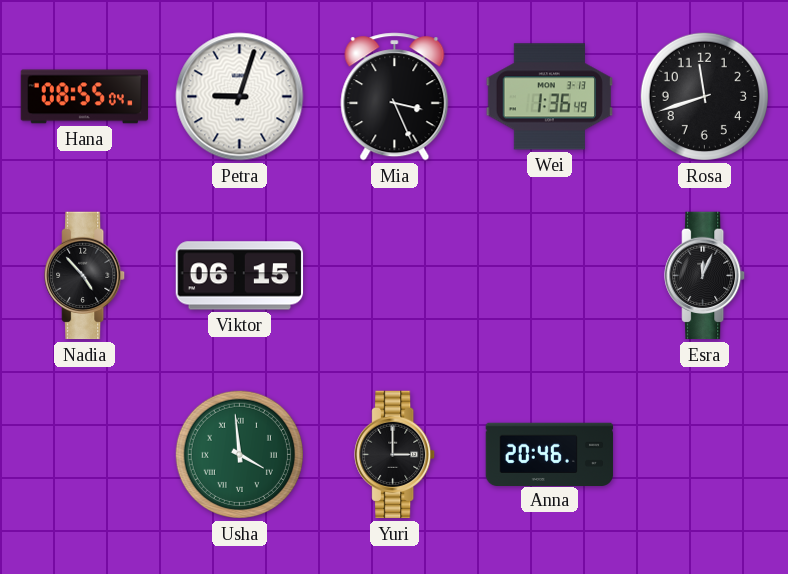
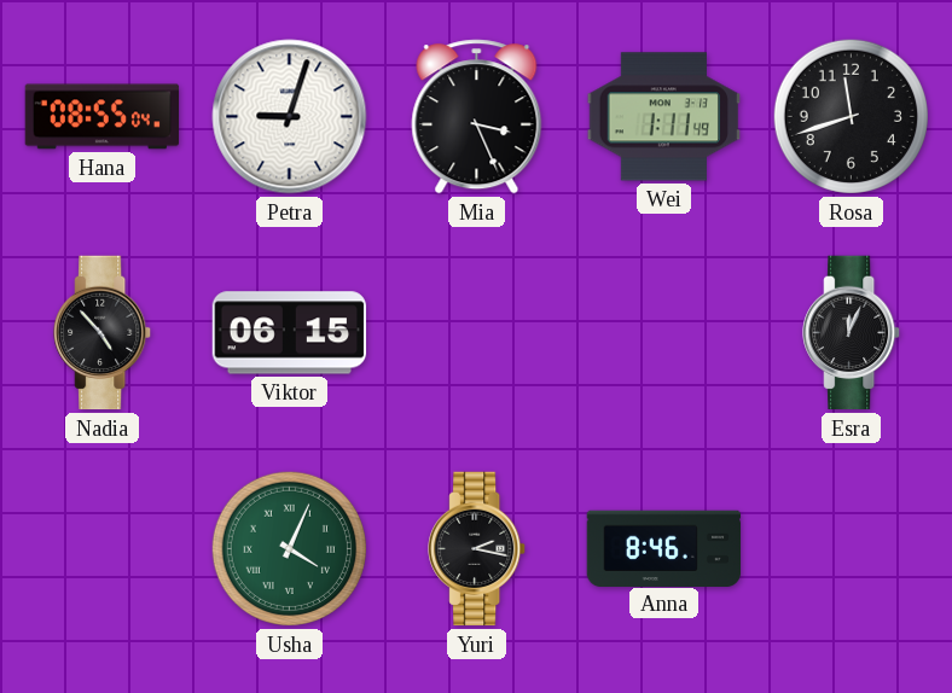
Wei: 1:36 -> 1:11
Usha: 3:59 -> 4:04
Yuri: 3:00 -> 2:17
Anna: 20:46 -> 8:46
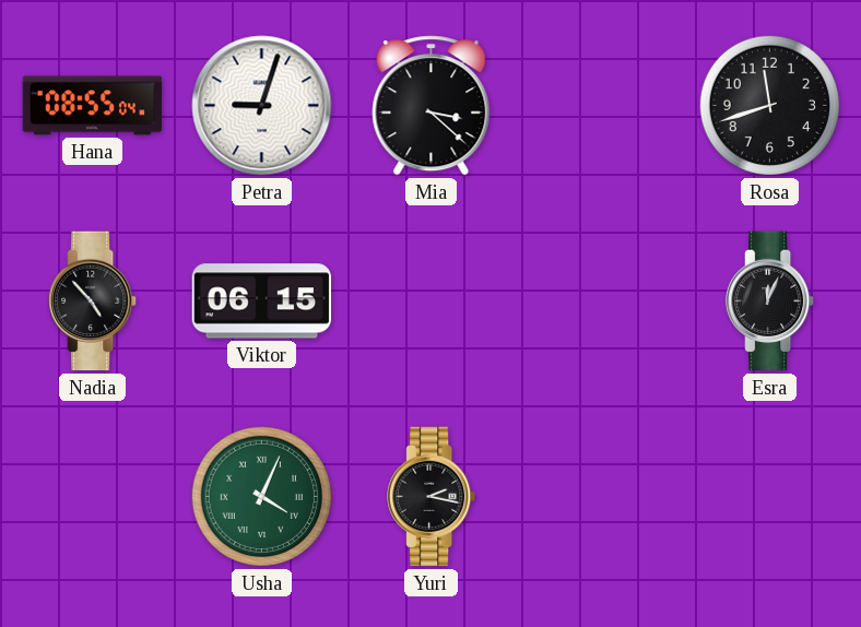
Mia: 3:26 -> 3:22
Wei: 1:11 -> none
Anna: 8:46 -> none
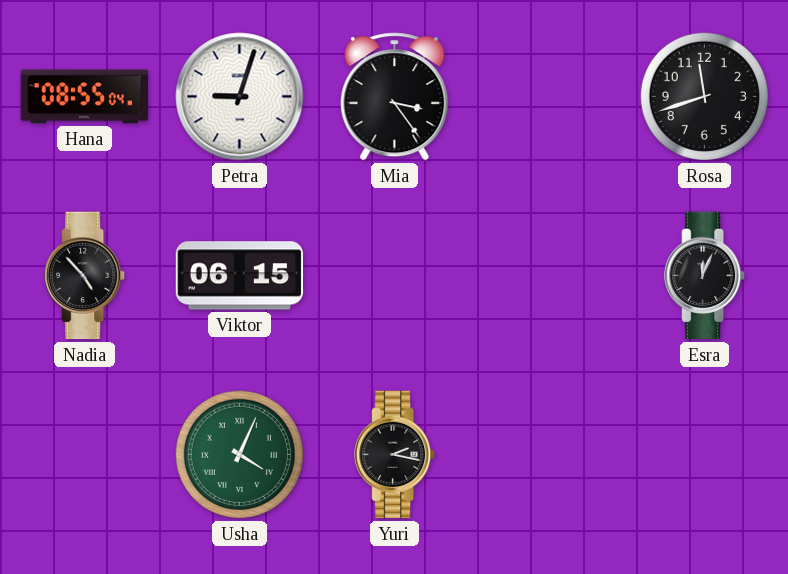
Mia: 3:22 -> 3:24
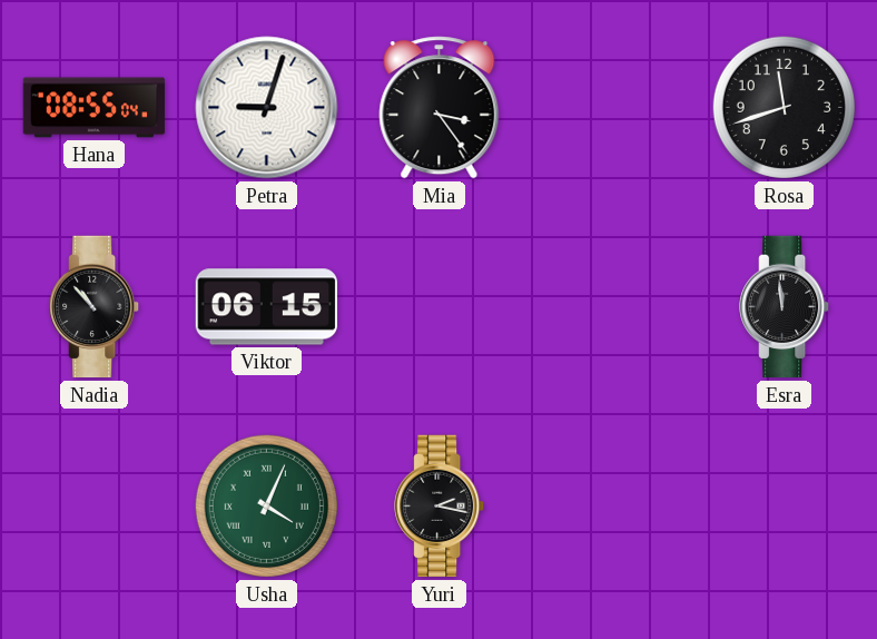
Nadia: 4:53 -> 10:53
Esra: 12:04 -> 11:59
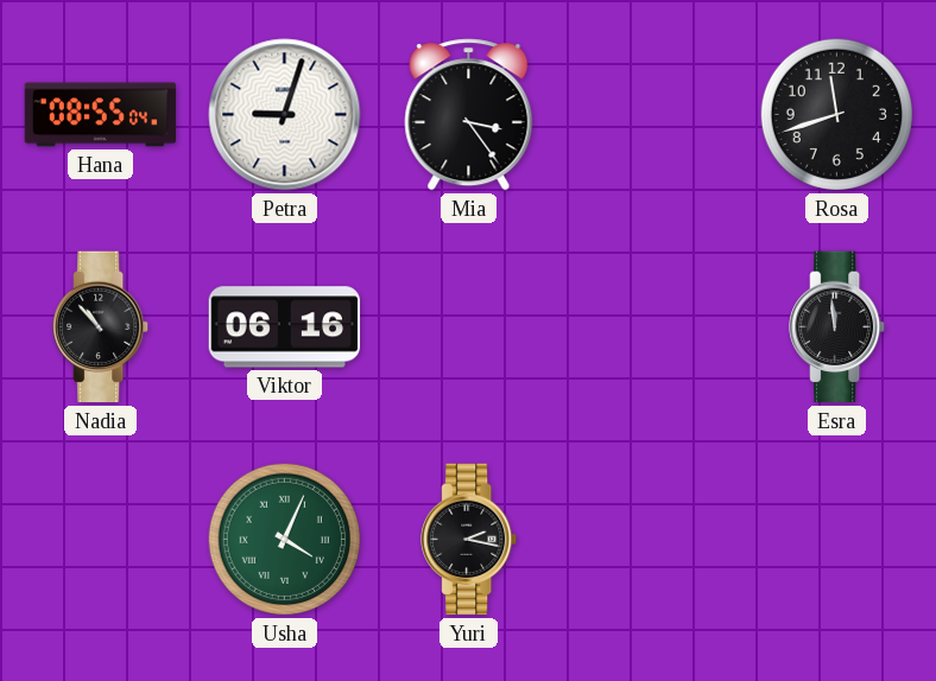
Viktor: 06:15 -> 06:16
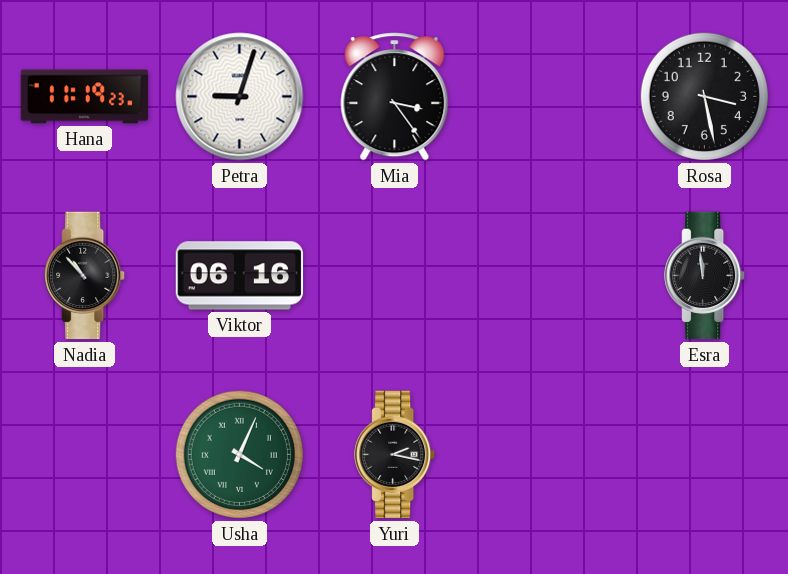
Hana: 08:55 -> 11:19
Rosa: 11:42 -> 3:28
